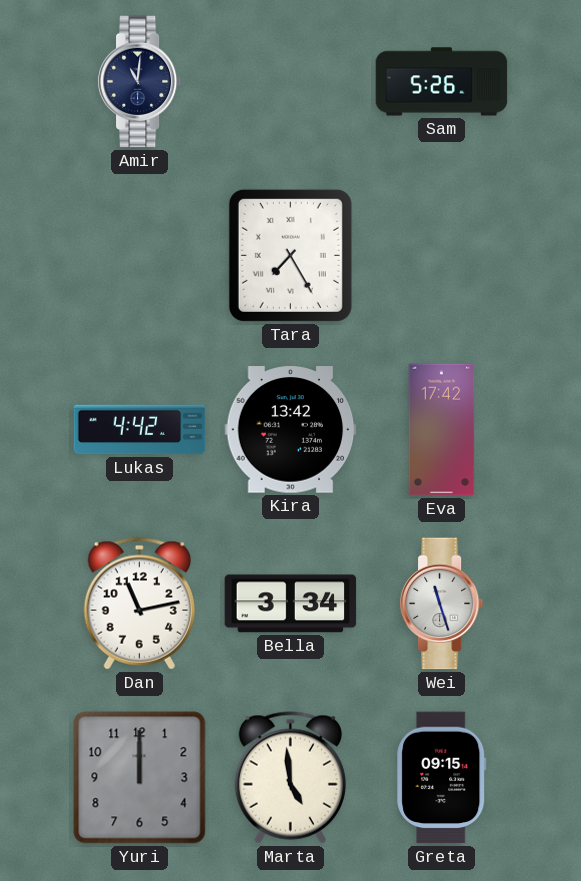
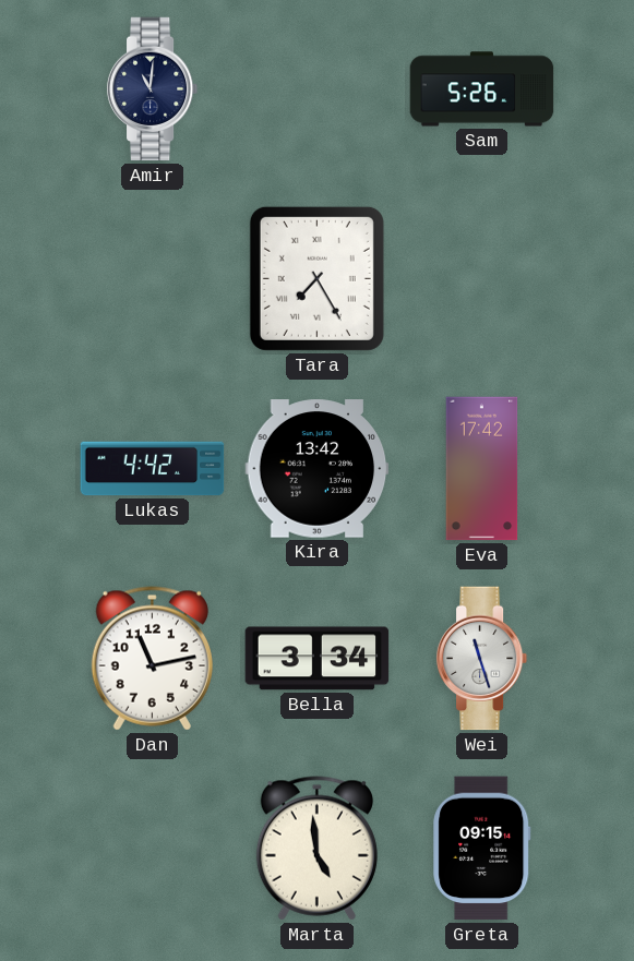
Yuri: 12:00 -> none
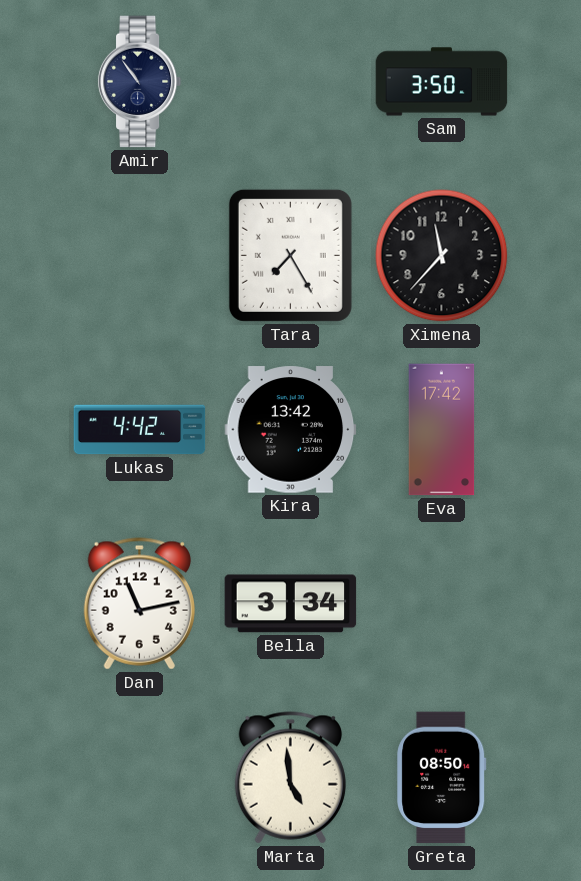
Amir: 11:01 -> 10:54
Sam: 5:26 -> 3:50
Ximena: none -> 11:37
Wei: 11:27 -> none
Greta: 09:15 -> 08:50
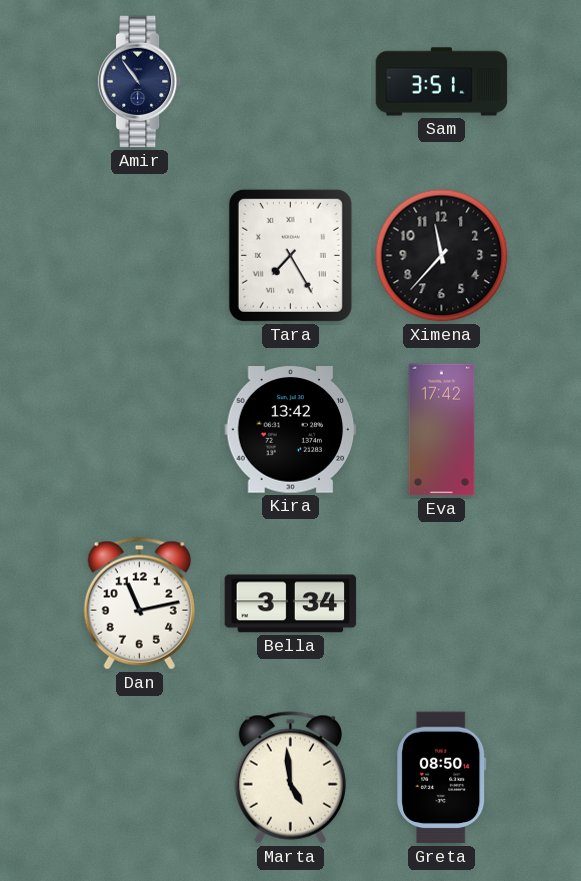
Sam: 3:50 -> 3:51
Lukas: 4:42 -> none
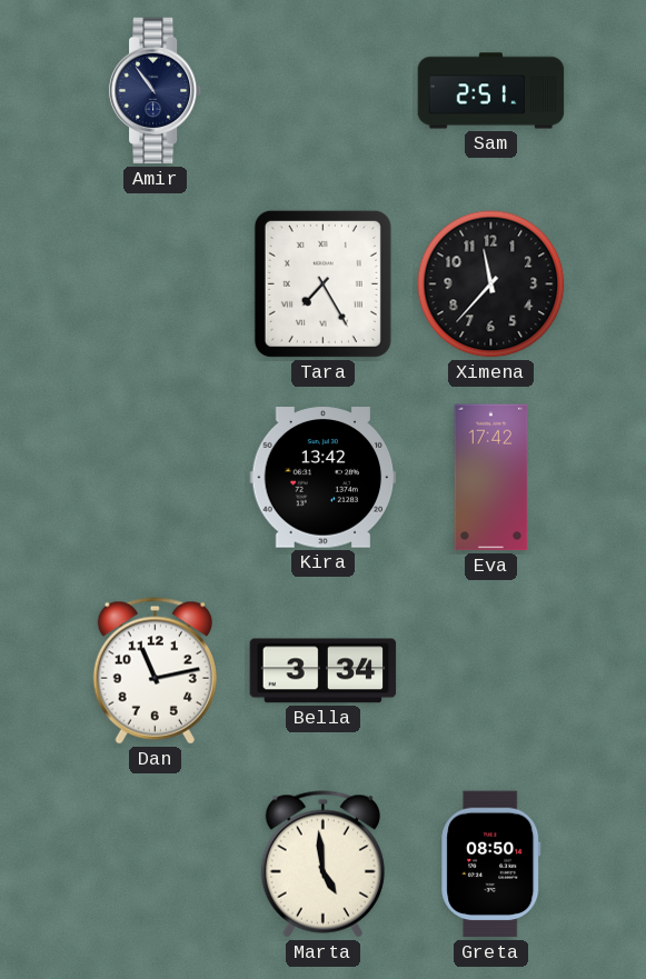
Sam: 3:51 -> 2:51
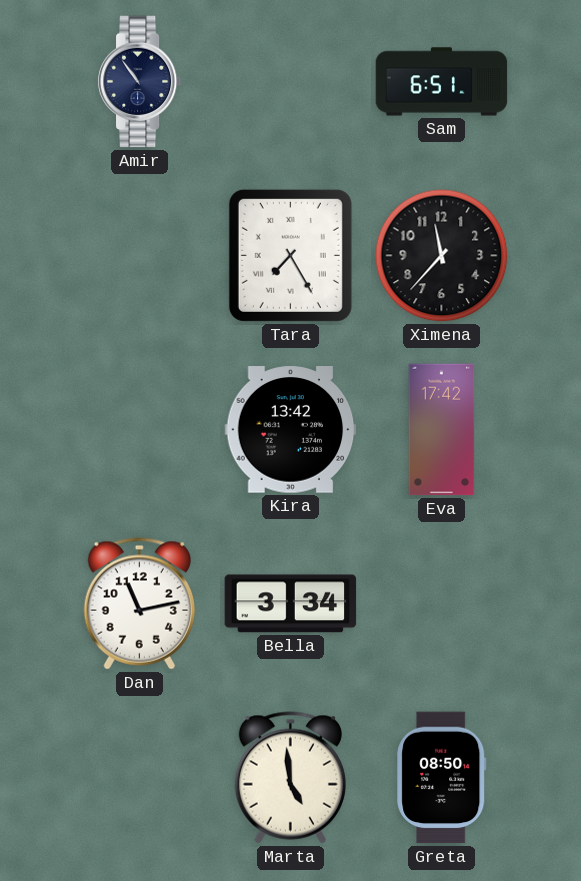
Sam: 2:51 -> 6:51
